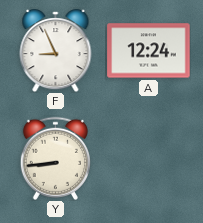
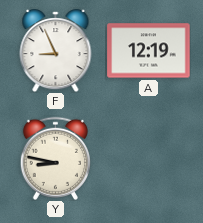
A: 12:24 -> 12:19
Y: 8:44 -> 8:47
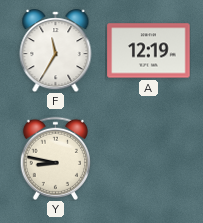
F: 8:56 -> 11:35
